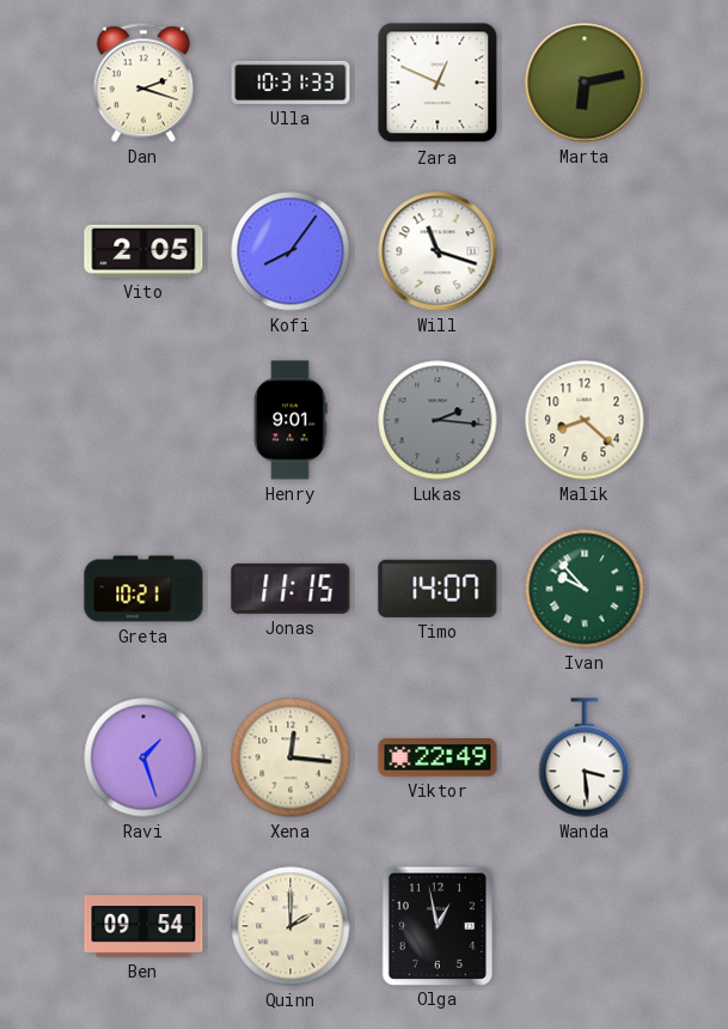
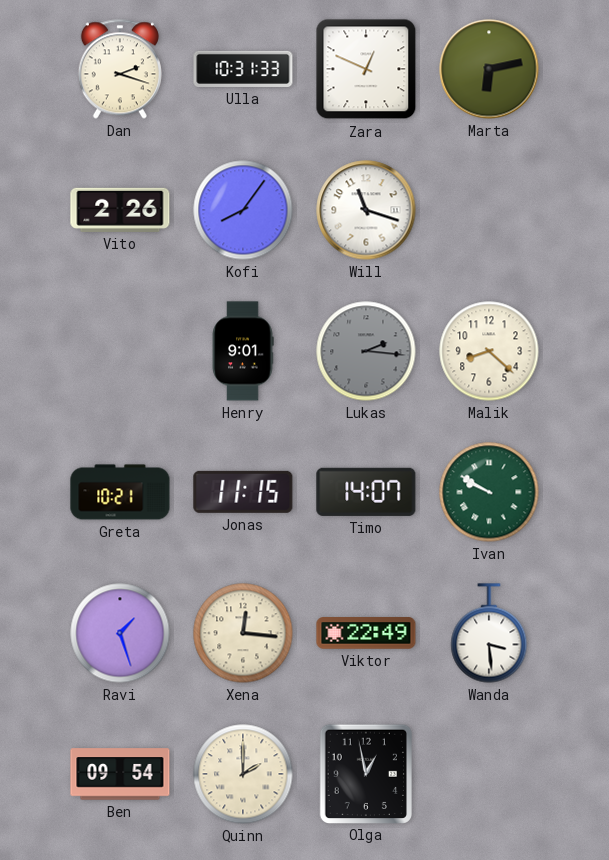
Vito: 2:05 -> 2:26
Ivan: 9:53 -> 9:50
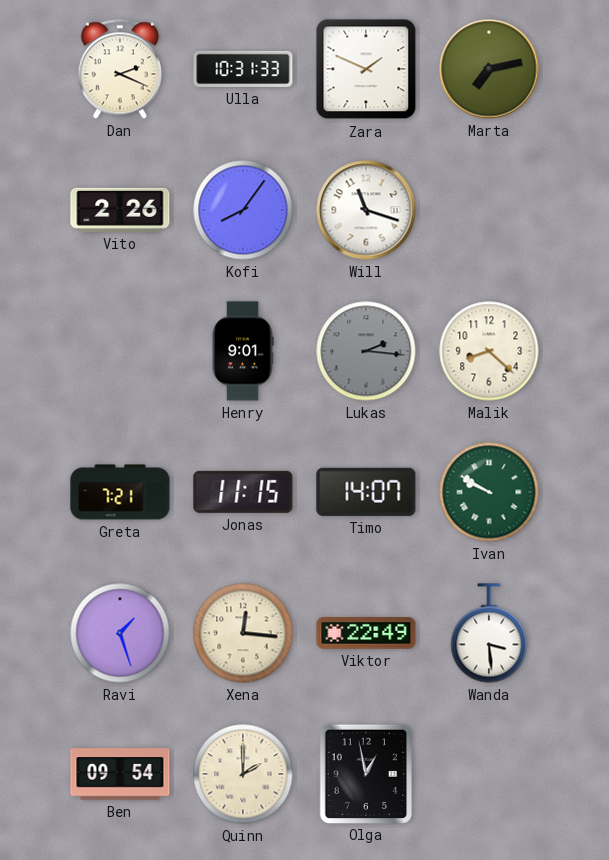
Dan: 2:18 -> 2:19
Zara: 12:49 -> 1:49
Marta: 6:13 -> 7:13
Greta: 10:21 -> 7:21
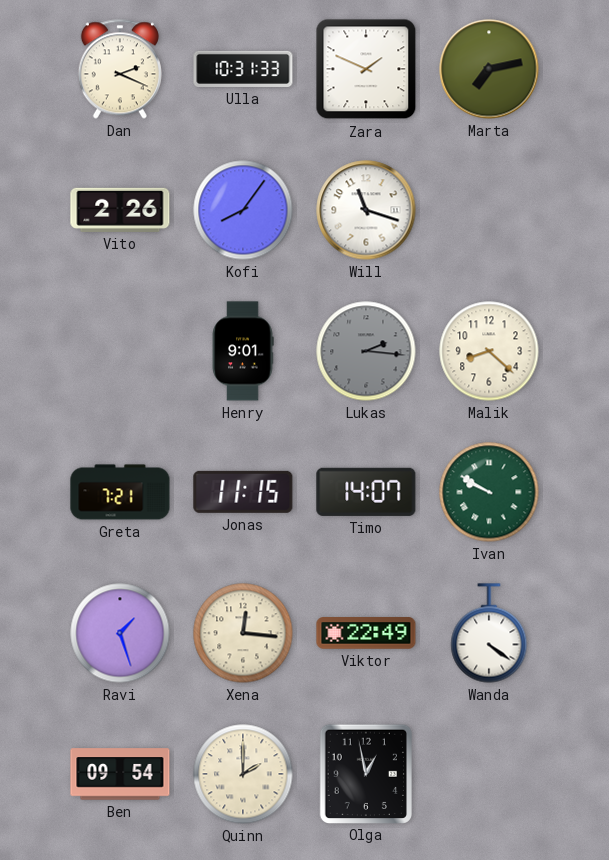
Wanda: 3:29 -> 4:21
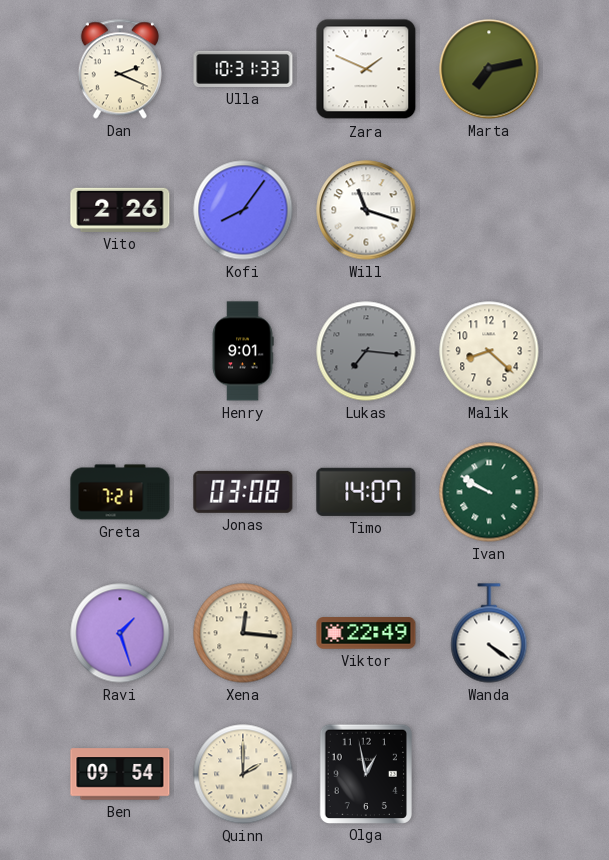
Lukas: 2:16 -> 7:16
Jonas: 11:15 -> 03:08
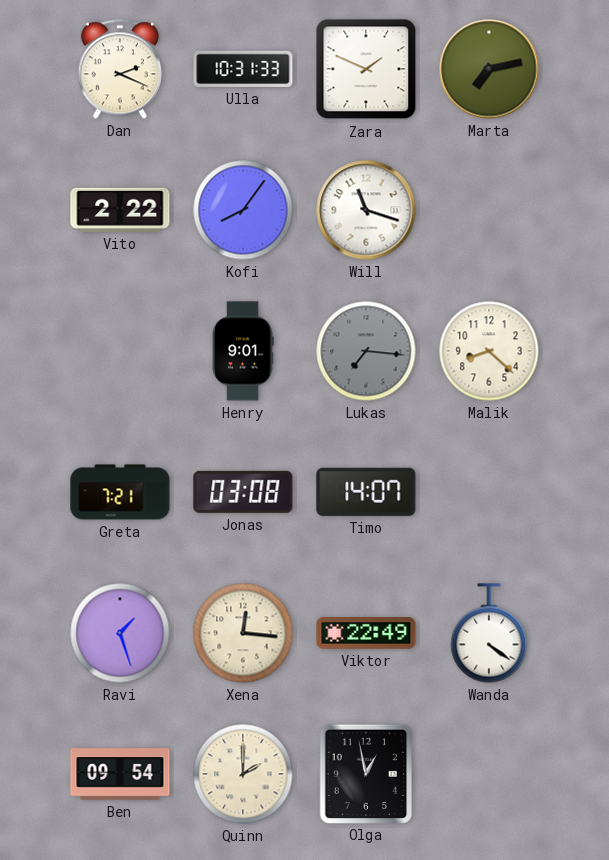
Vito: 2:26 -> 2:22
Ivan: 9:50 -> none
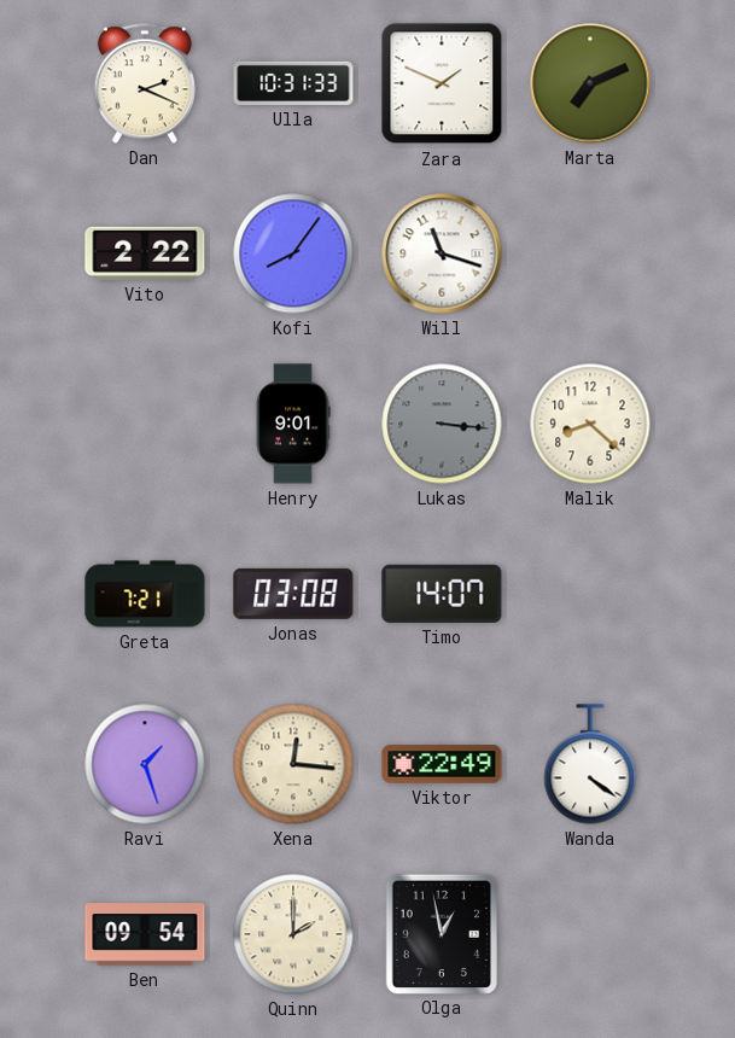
Marta: 7:13 -> 7:11
Lukas: 7:16 -> 3:16
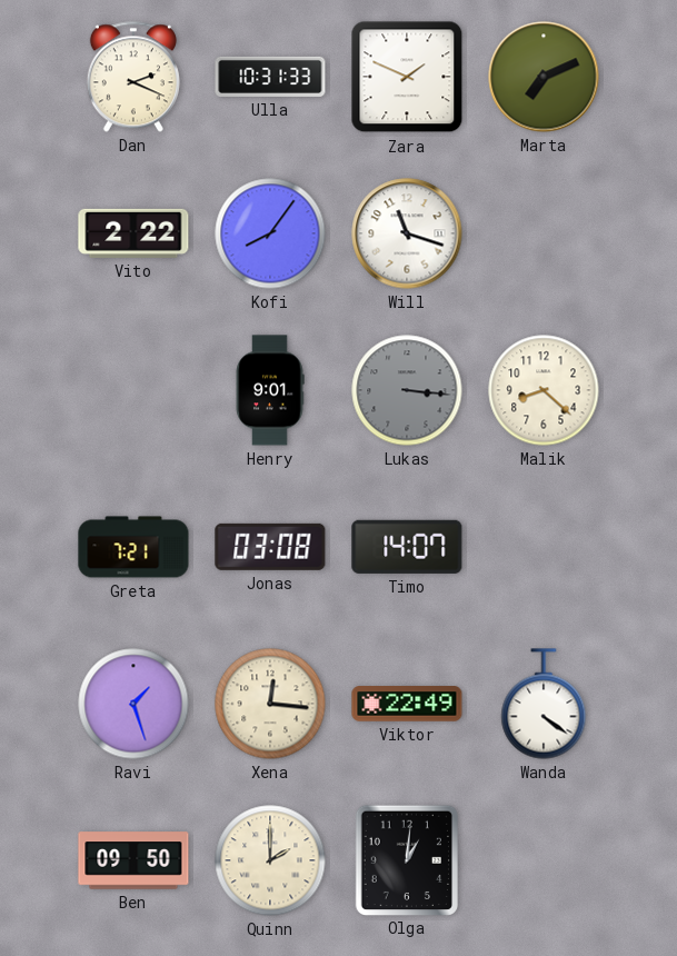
Ben: 09:54 -> 09:50
Olga: 12:58 -> 1:01
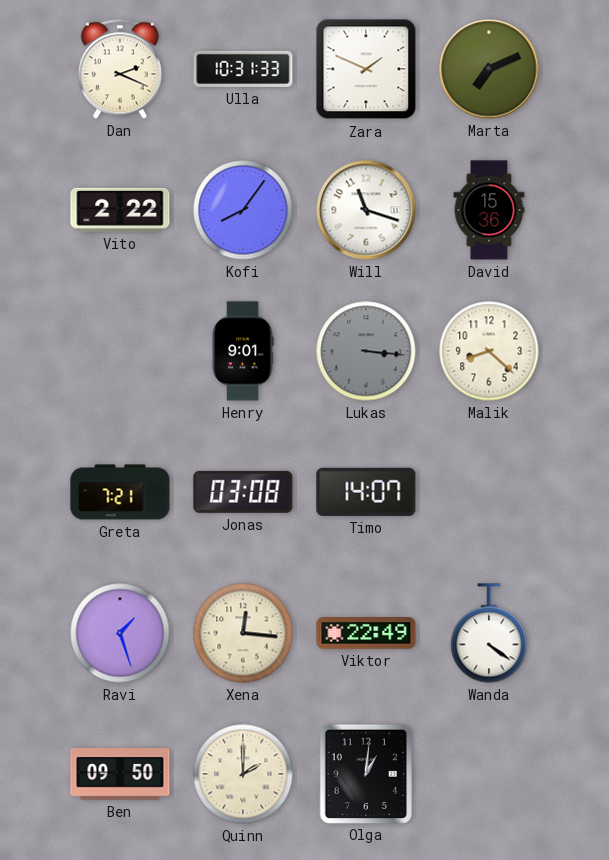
David: none -> 15:36
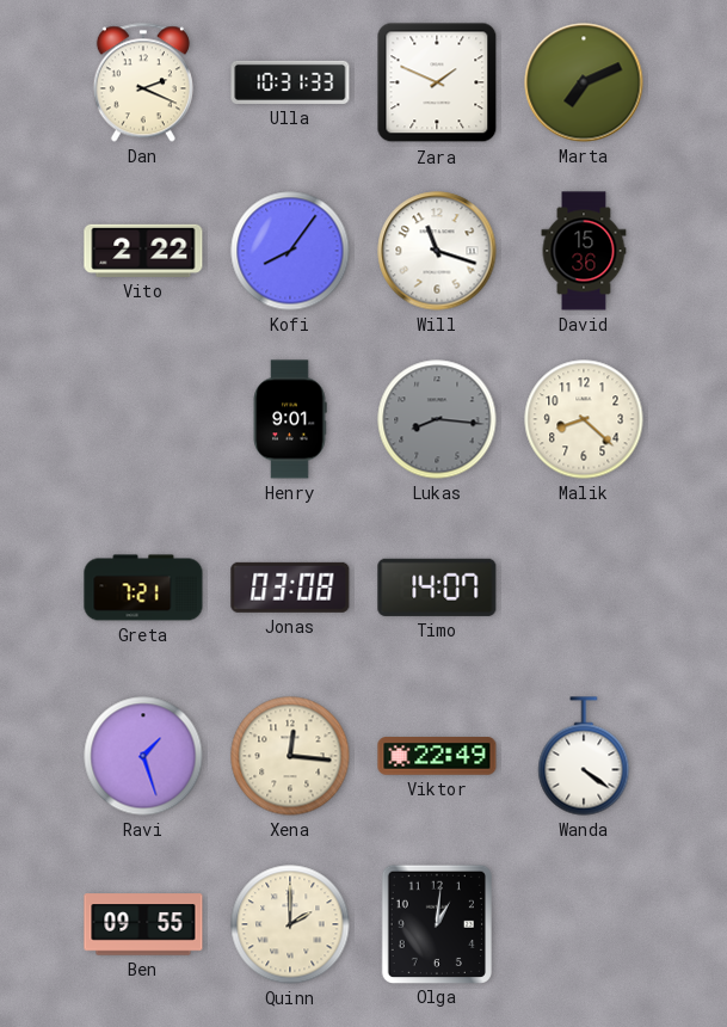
Lukas: 3:16 -> 8:16
Ben: 09:50 -> 09:55
